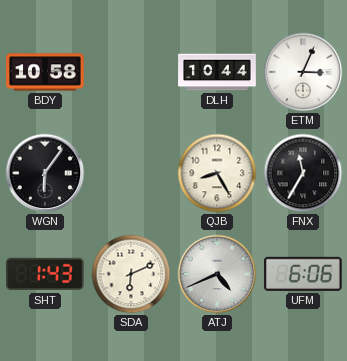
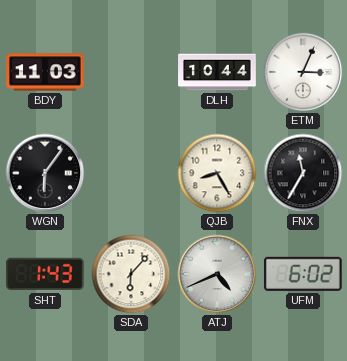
BDY: 10:58 -> 11:03
SDA: 6:11 -> 6:07
UFM: 6:06 -> 6:02
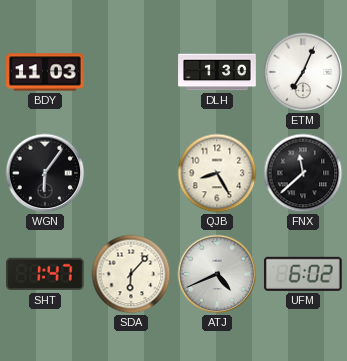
DLH: 10:44 -> 1:30
ETM: 3:04 -> 7:04
FNX: 11:35 -> 11:38
SHT: 1:43 -> 1:47
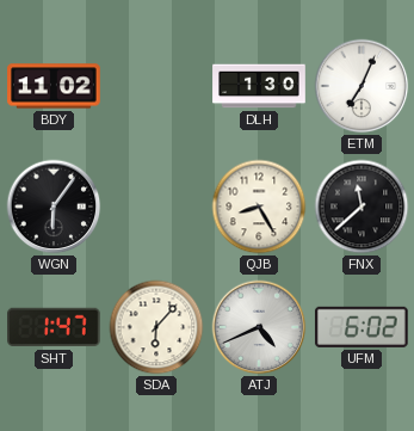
BDY: 11:03 -> 11:02
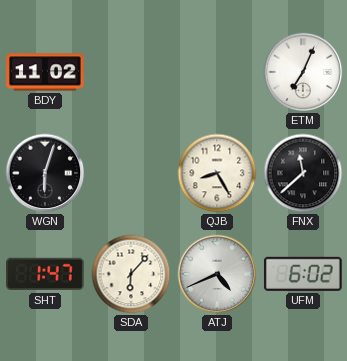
DLH: 1:30 -> none
WGN: 6:06 -> 6:03
